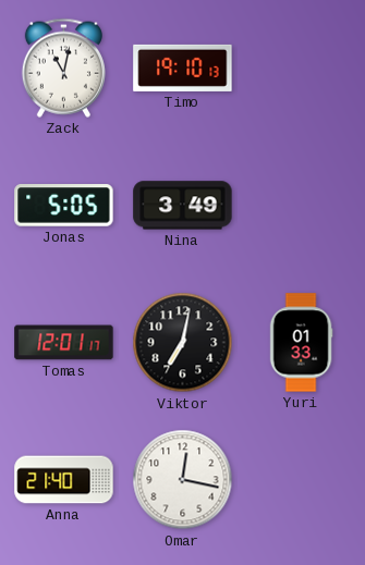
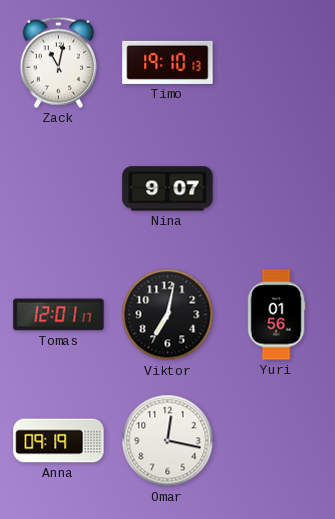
Jonas: 5:05 -> none
Nina: 3:49 -> 9:07
Yuri: 01:33 -> 01:56
Anna: 21:40 -> 09:19
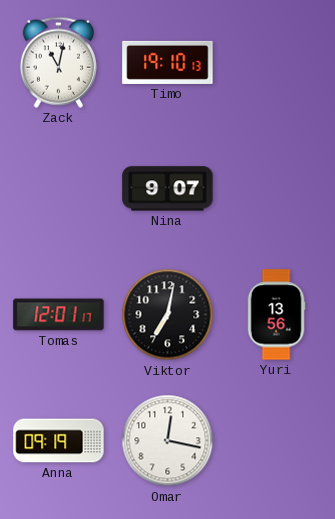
Yuri: 01:56 -> 13:56
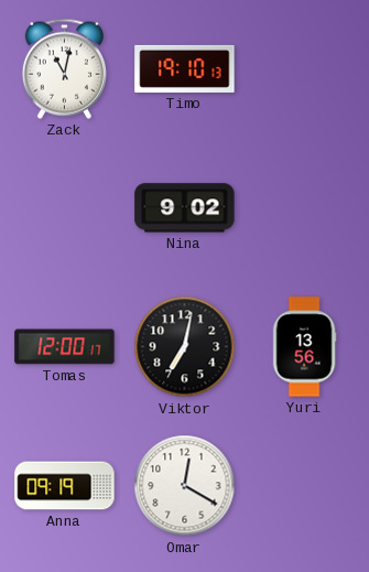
Nina: 9:07 -> 9:02
Tomas: 12:01 -> 12:00
Omar: 12:17 -> 12:20
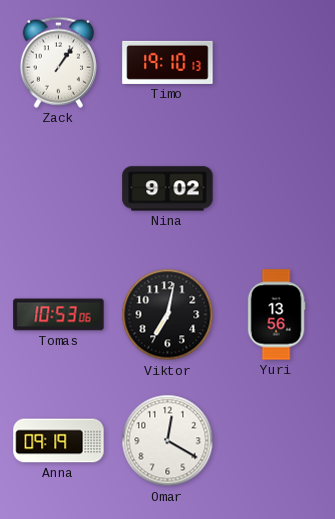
Zack: 11:02 -> 1:06
Tomas: 12:00 -> 10:53
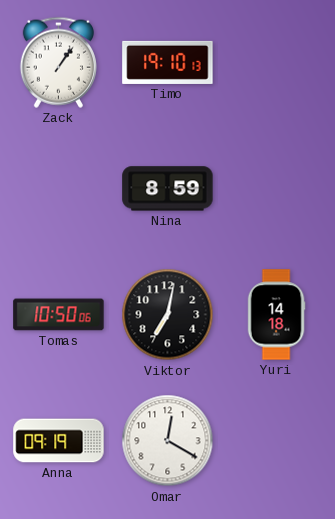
Nina: 9:02 -> 8:59
Tomas: 10:53 -> 10:50
Yuri: 13:56 -> 14:18
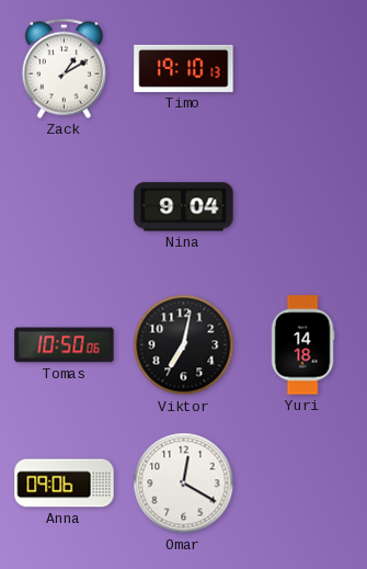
Zack: 1:06 -> 1:10
Nina: 8:59 -> 9:04
Anna: 09:19 -> 09:06
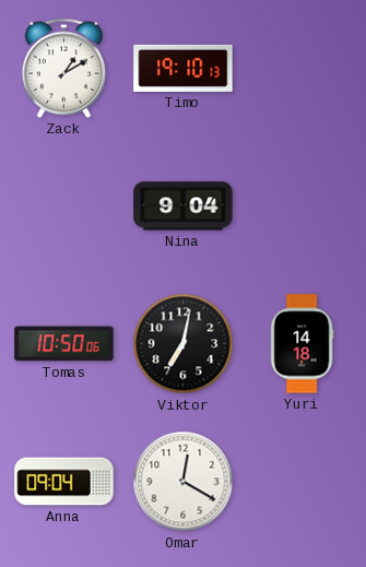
Anna: 09:06 -> 09:04
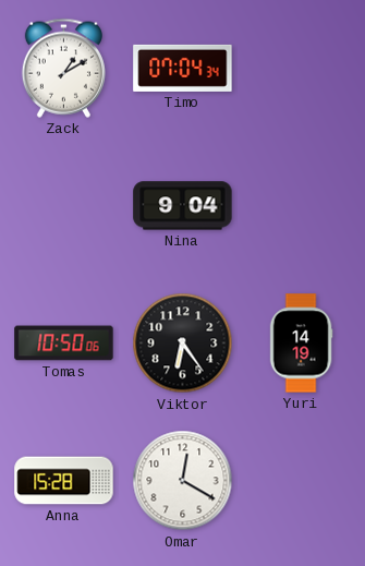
Timo: 19:10 -> 07:04
Viktor: 7:02 -> 6:24
Yuri: 14:18 -> 14:19
Anna: 09:04 -> 15:28
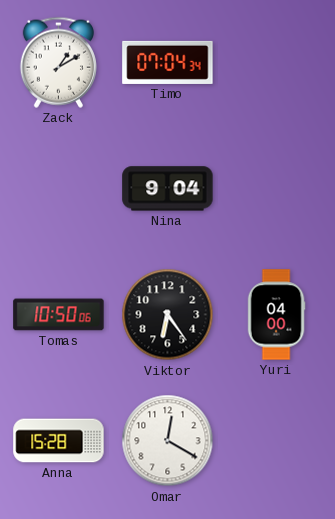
Yuri: 14:19 -> 04:00
